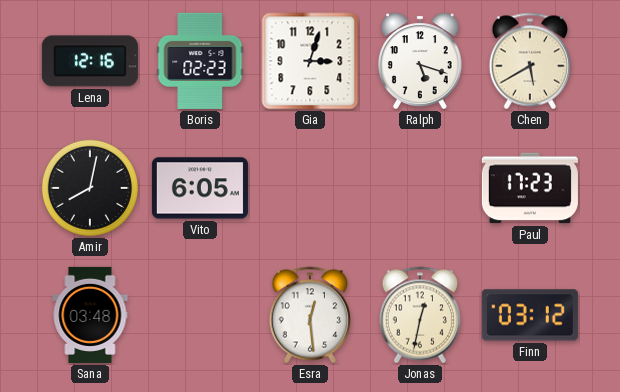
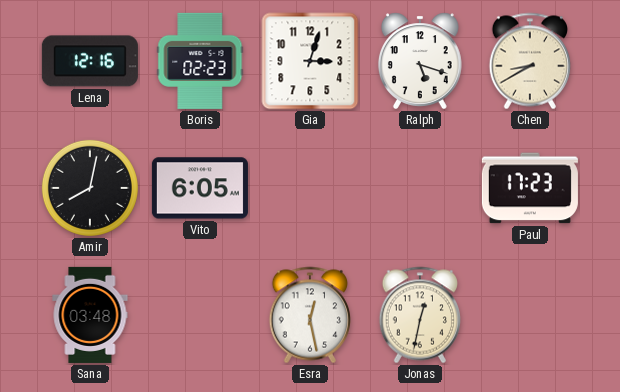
Chen: 5:40 -> 8:40
Esra: 12:29 -> 12:28
Finn: 03:12 -> none
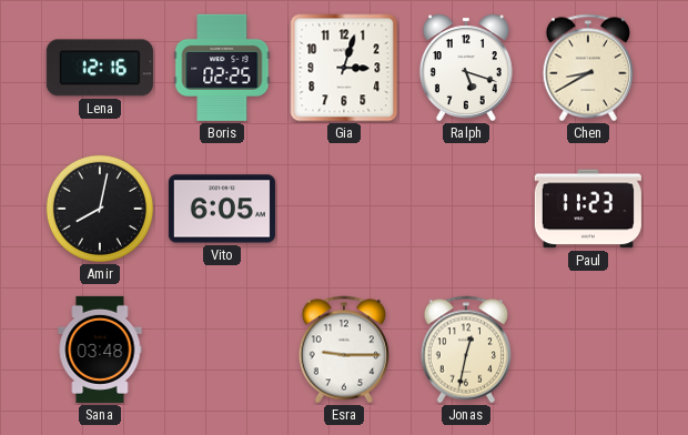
Boris: 02:23 -> 02:25
Paul: 17:23 -> 11:23
Esra: 12:28 -> 9:15
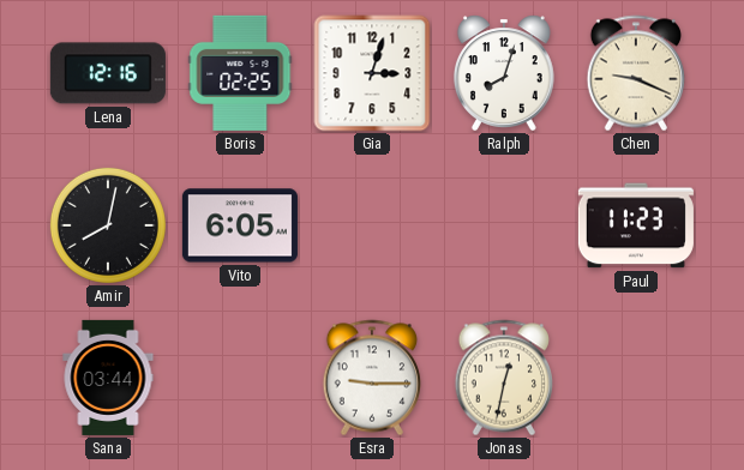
Ralph: 5:18 -> 8:03
Chen: 8:40 -> 9:19
Sana: 03:48 -> 03:44
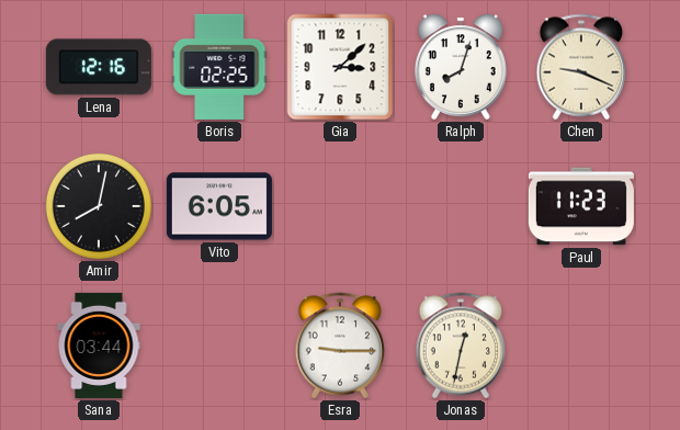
Gia: 3:03 -> 3:08
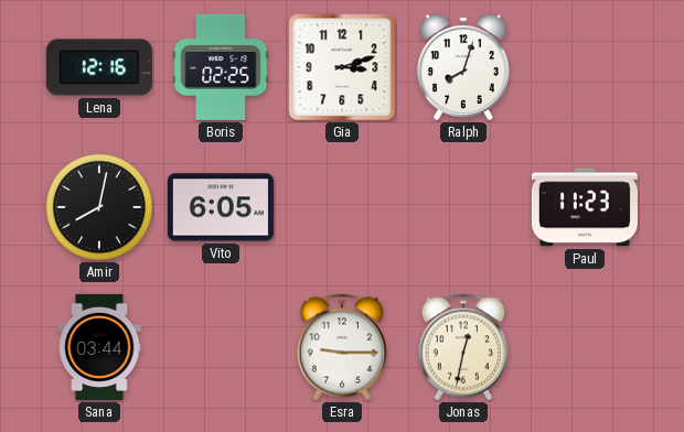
Gia: 3:08 -> 3:12
Chen: 9:19 -> none
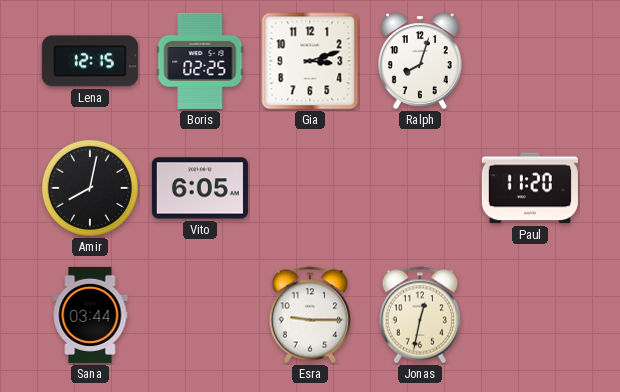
Lena: 12:16 -> 12:15
Paul: 11:23 -> 11:20
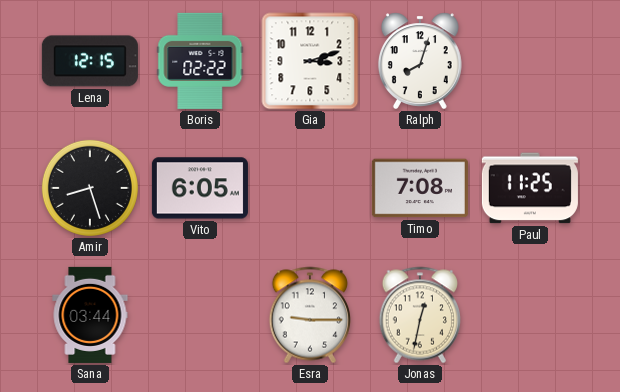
Boris: 02:25 -> 02:22
Amir: 8:02 -> 8:27
Timo: none -> 7:08
Paul: 11:20 -> 11:25
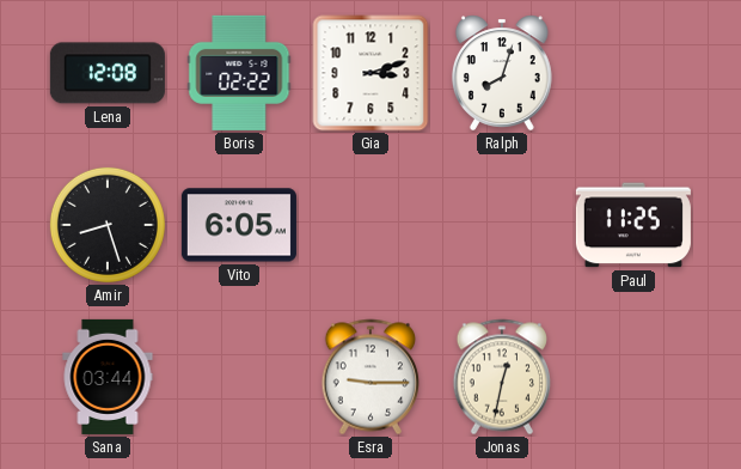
Lena: 12:15 -> 12:08
Timo: 7:08 -> none
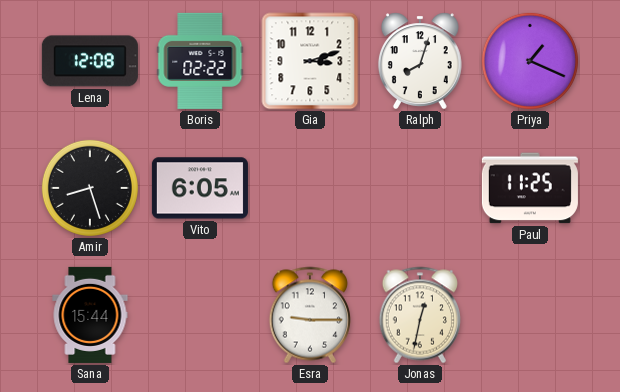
Priya: none -> 1:19
Sana: 03:44 -> 15:44
